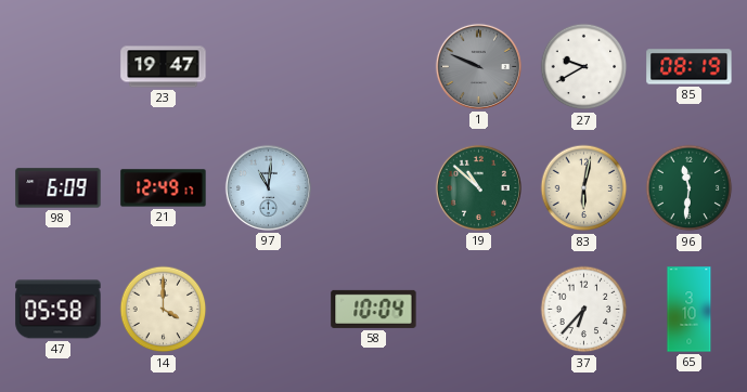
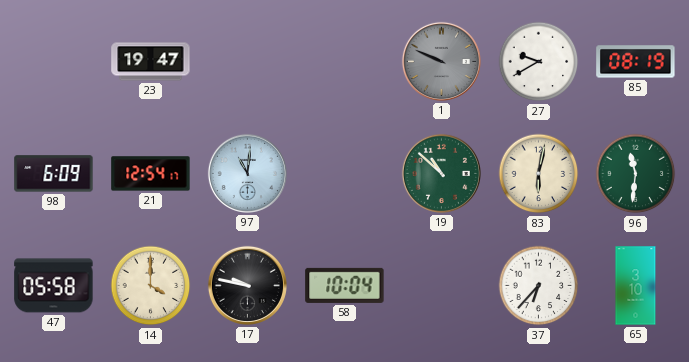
21: 12:49 -> 12:54
17: none -> 9:47
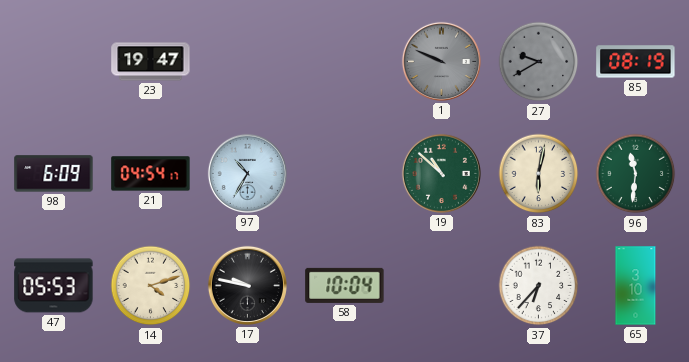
27 dial: white -> grey
21: 12:54 -> 04:54
97: 11:01 -> 10:35
47: 05:58 -> 05:53
14: 4:00 -> 4:12
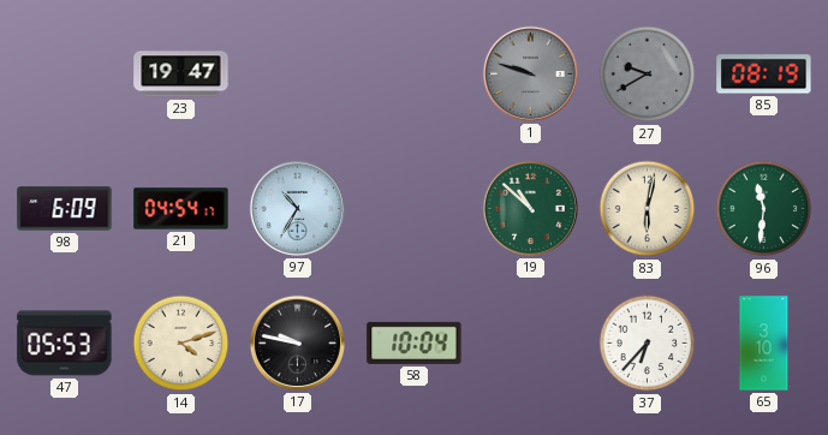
1: 9:49 -> 9:48
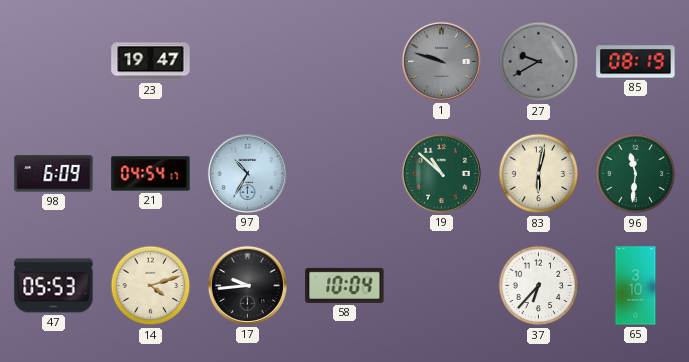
17: 9:47 -> 9:44
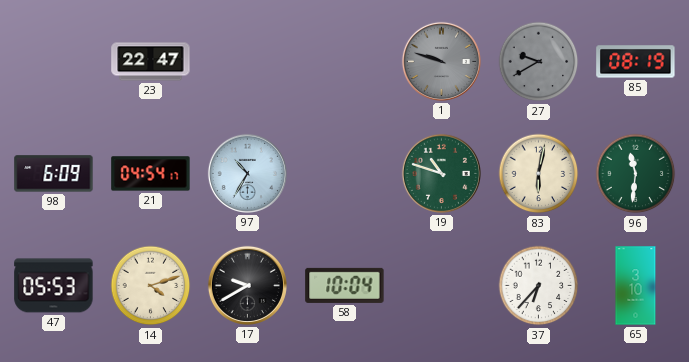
23: 19:47 -> 22:47
19: 10:52 -> 10:48
17: 9:44 -> 9:40
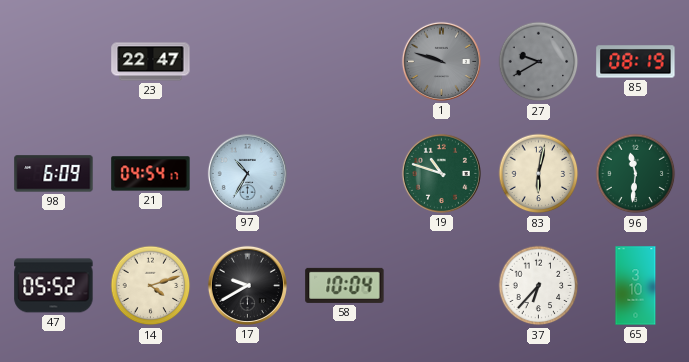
47: 05:53 -> 05:52
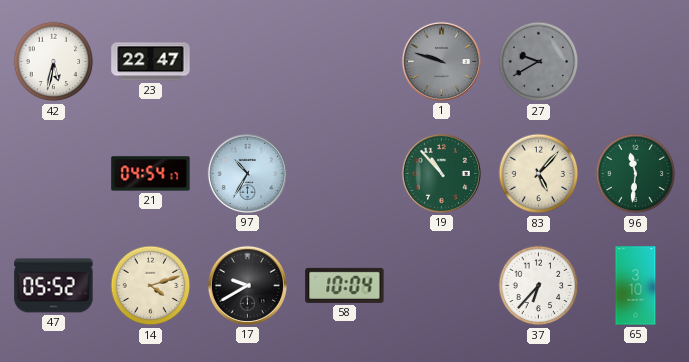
42: none -> 5:32
85: 08:19 -> none
98: 6:09 -> none
19: 10:48 -> 10:53
83: 6:02 -> 5:07
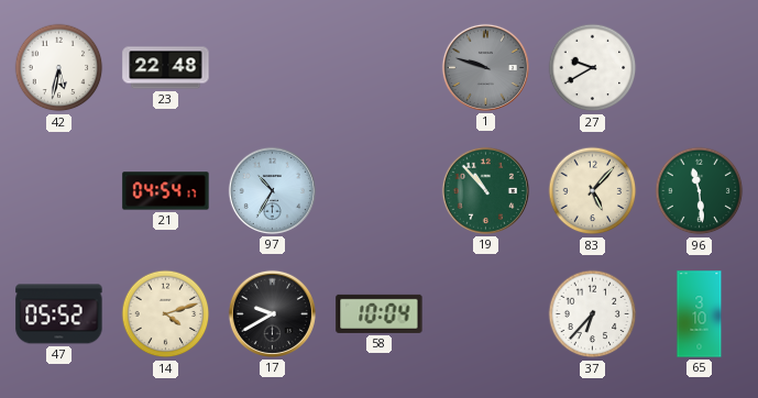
23: 22:47 -> 22:48
27 dial: grey -> white
96: 11:31 -> 11:29
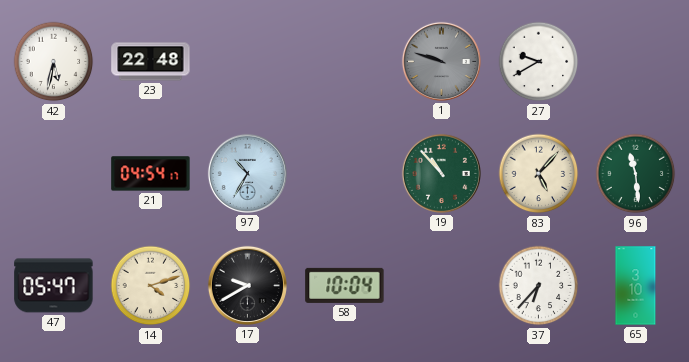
47: 05:52 -> 05:47
